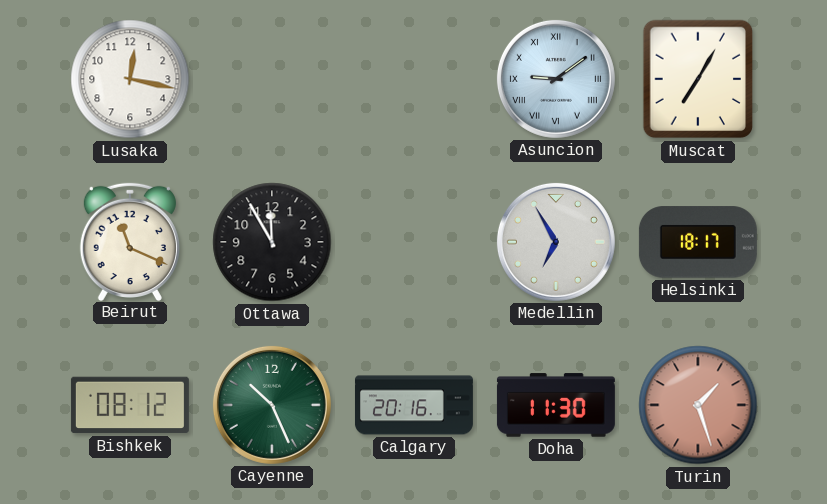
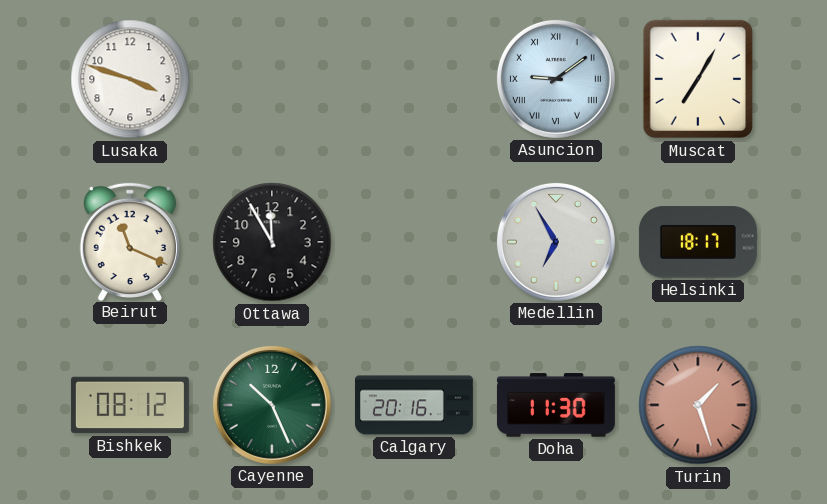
Lusaka: 12:17 -> 3:48
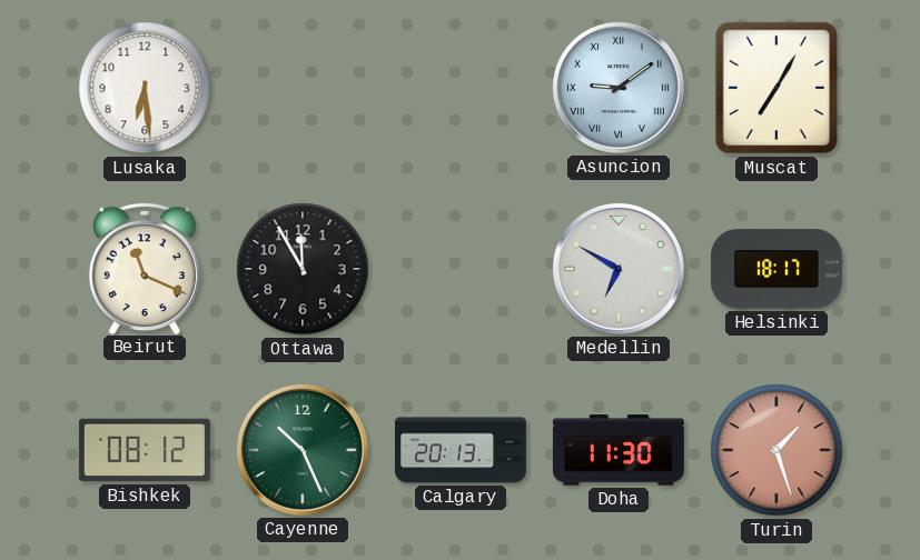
Lusaka: 3:48 -> 6:29
Medellin: 6:55 -> 6:50
Calgary: 20:16 -> 20:13
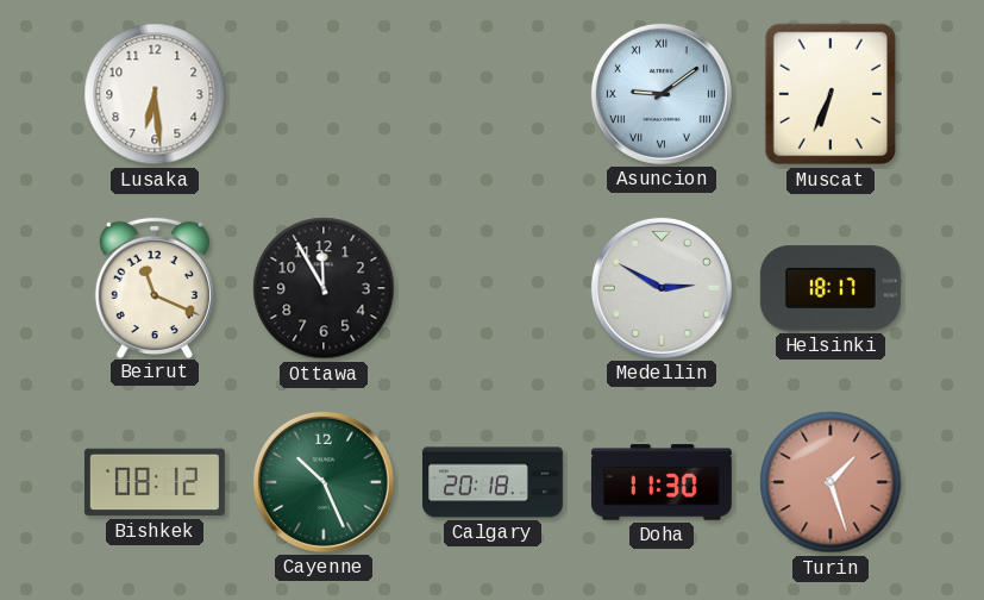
Muscat: 7:05 -> 6:34
Medellin: 6:50 -> 2:50
Calgary: 20:13 -> 20:18
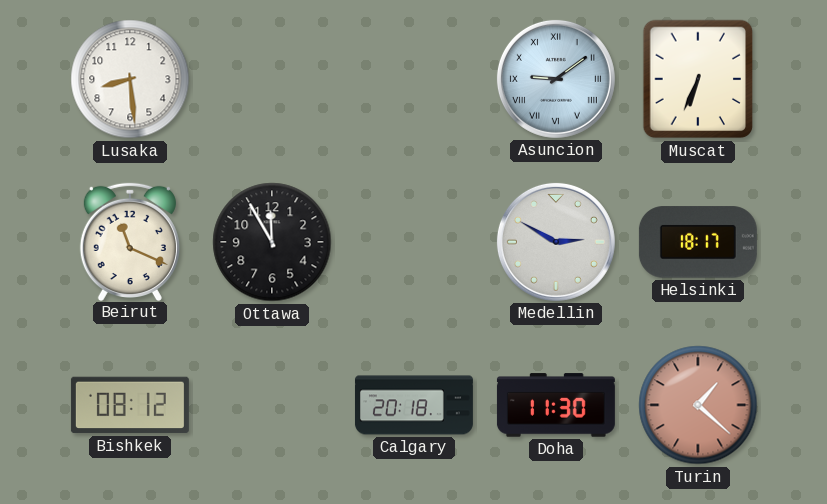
Lusaka: 6:29 -> 8:29
Cayenne: 10:26 -> none
Turin: 1:27 -> 1:22
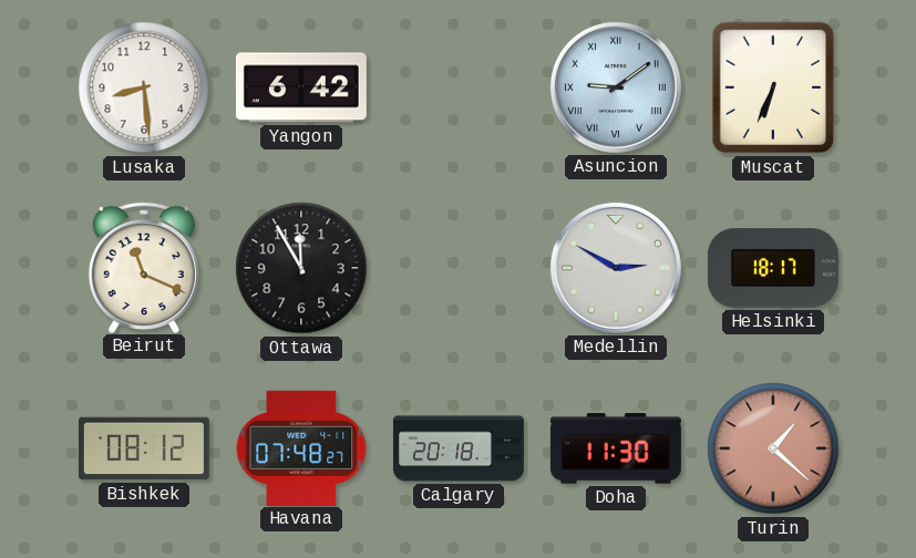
Yangon: none -> 6:42
Havana: none -> 07:48
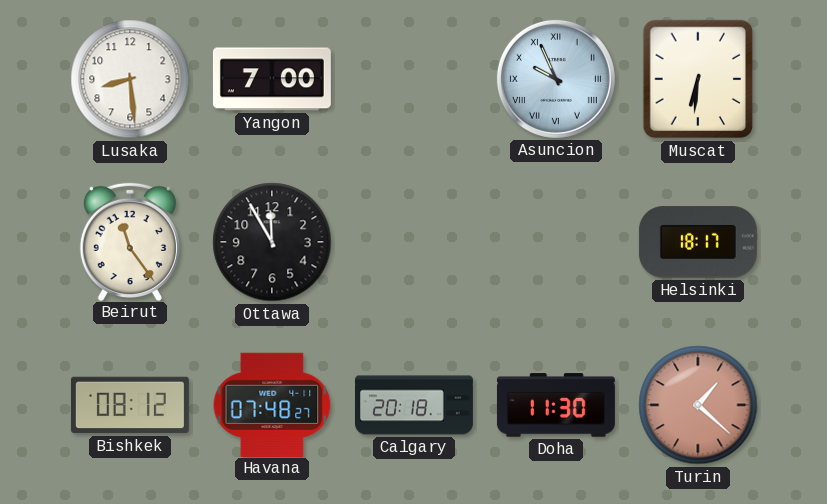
Yangon: 6:42 -> 7:00
Asuncion: 9:09 -> 9:56
Muscat: 6:34 -> 6:31
Beirut: 11:19 -> 11:24
Medellin: 2:50 -> none
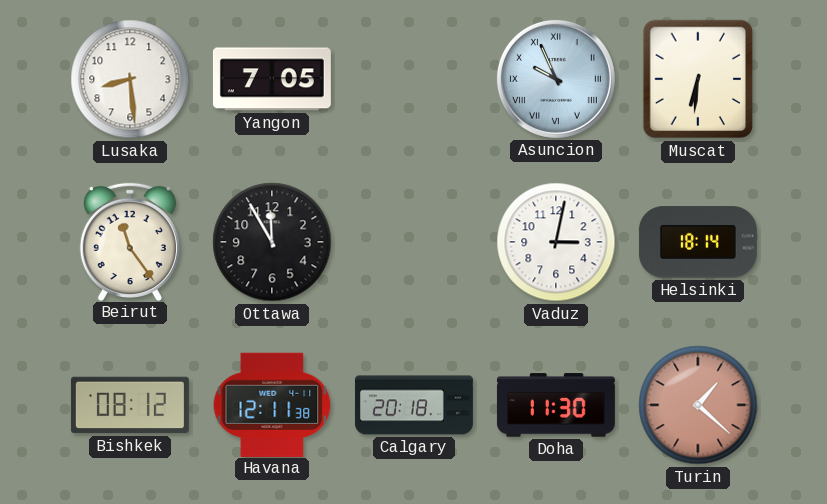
Yangon: 7:00 -> 7:05
Vaduz: none -> 3:02
Helsinki: 18:17 -> 18:14
Havana: 07:48 -> 12:11
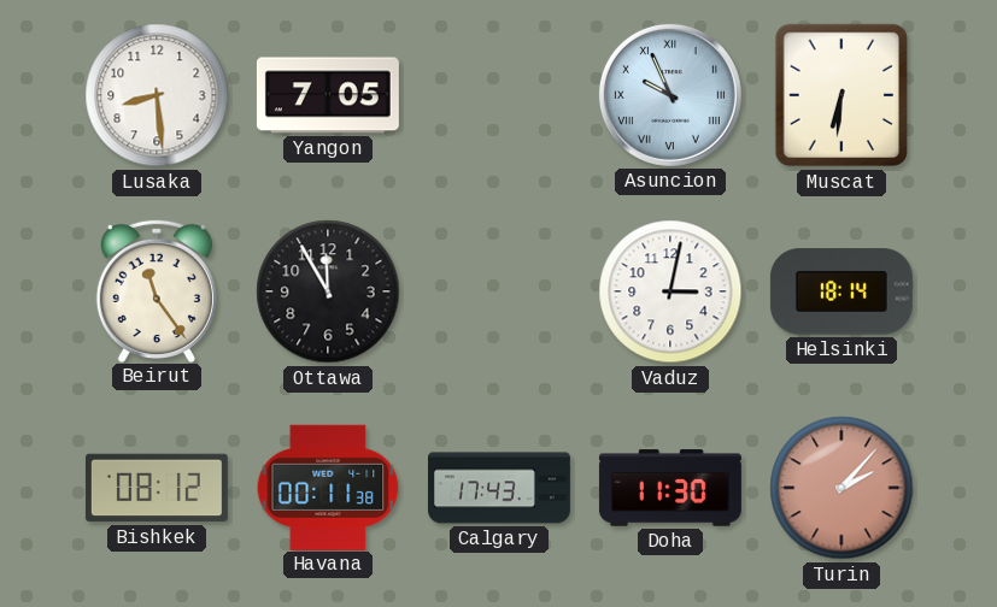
Havana: 12:11 -> 00:11
Calgary: 20:18 -> 17:43
Turin: 1:22 -> 2:07
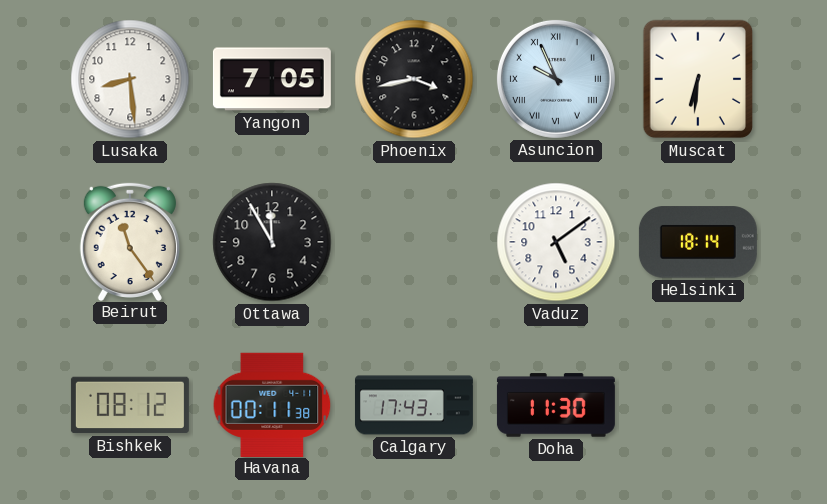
Phoenix: none -> 3:43
Vaduz: 3:02 -> 5:09
Turin: 2:07 -> none
